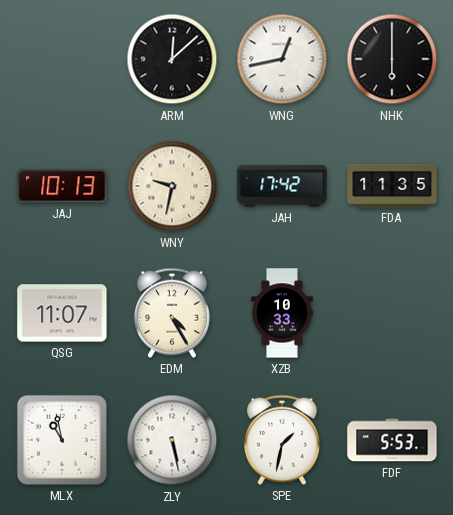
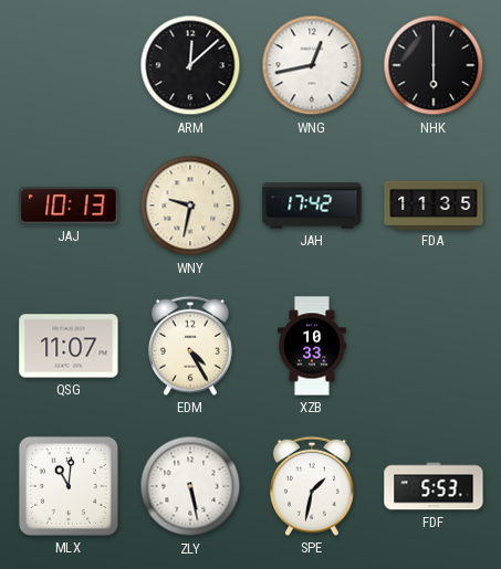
MLX: 10:58 -> 11:01
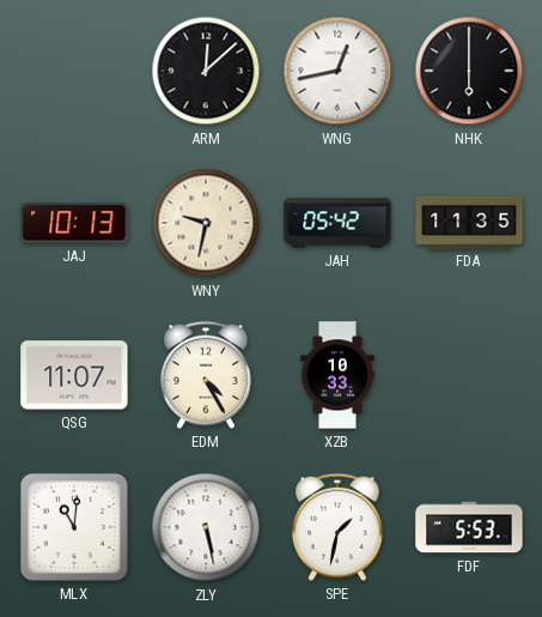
JAH: 17:42 -> 05:42
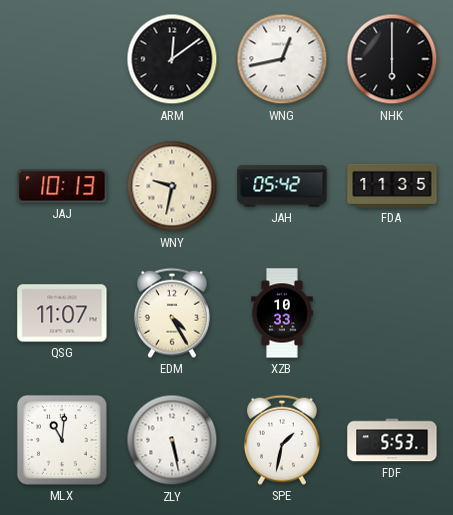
ARM: 12:08 -> 12:09
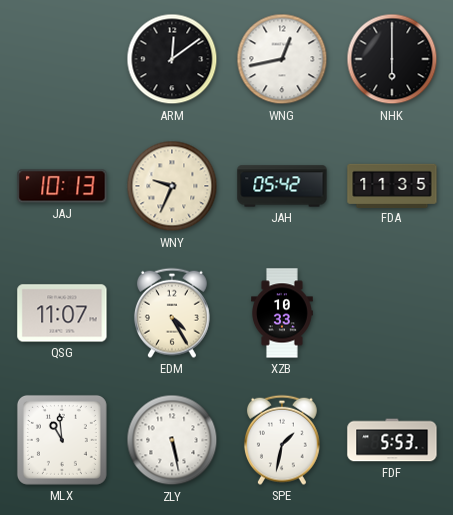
WNY: 9:32 -> 9:34
MLX: 11:01 -> 10:59
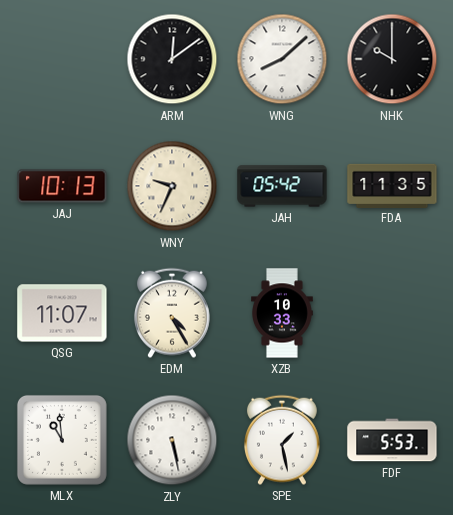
WNG: 12:43 -> 8:08
NHK: 6:00 -> 10:00
SPE: 1:32 -> 1:28
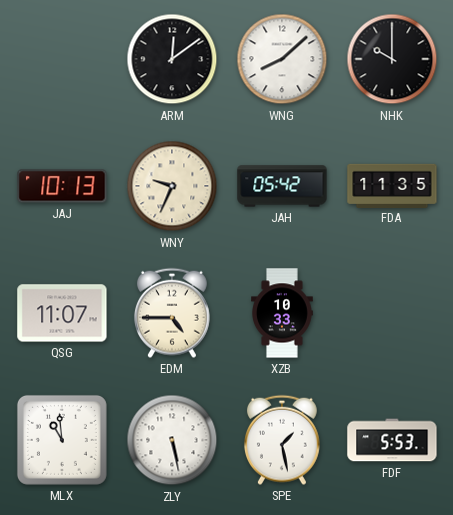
EDM: 4:25 -> 4:45
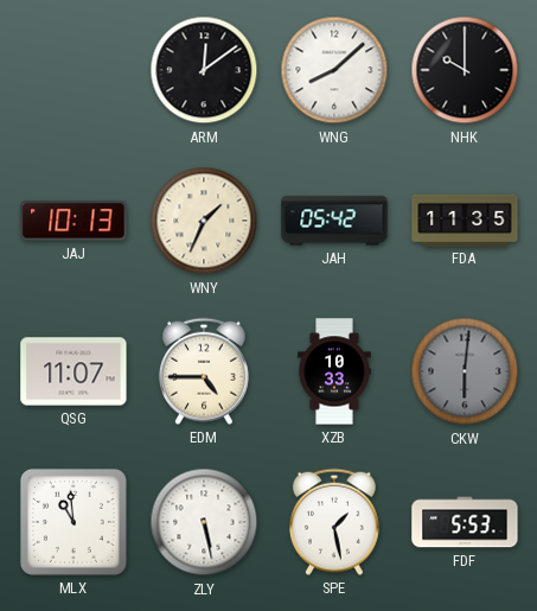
WNY: 9:34 -> 1:34
CKW: none -> 6:01
